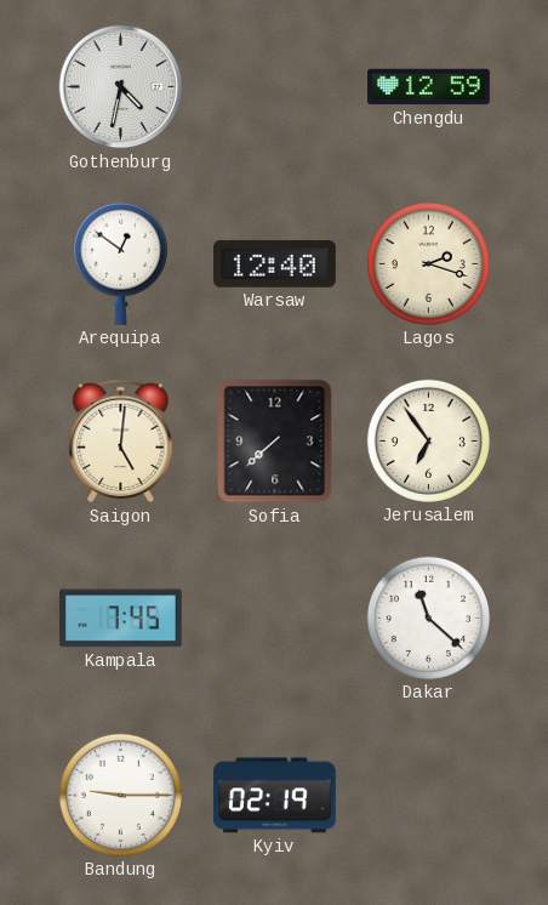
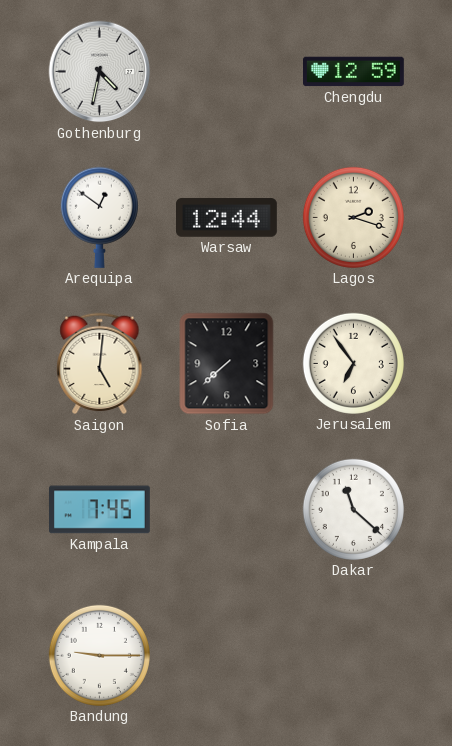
Warsaw: 12:40 -> 12:44
Kyiv: 02:19 -> none
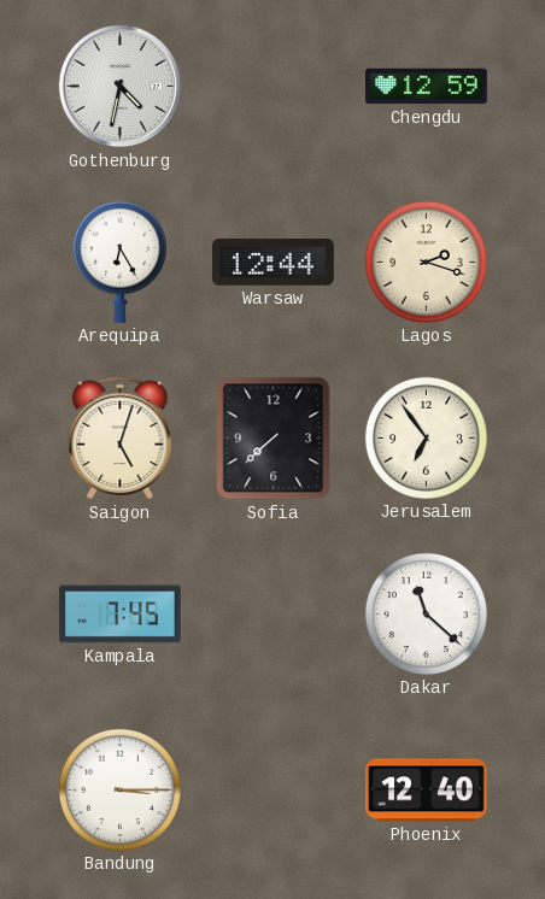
Arequipa: 12:51 -> 6:25
Saigon: 5:01 -> 5:03
Bandung: 9:15 -> 3:15
Phoenix: none -> 12:40
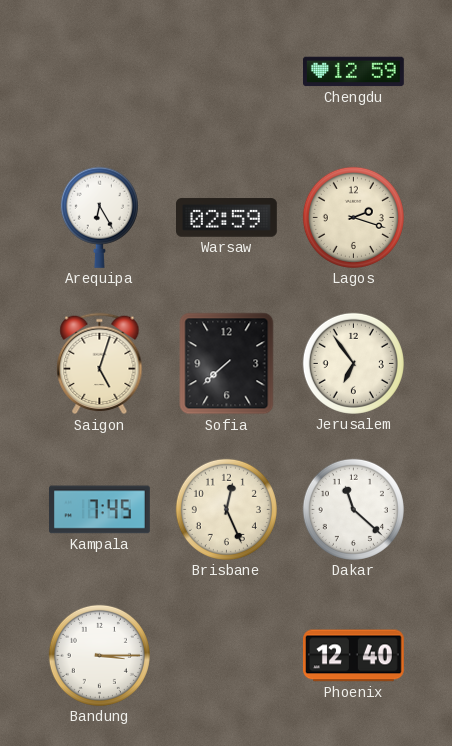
Gothenburg: 4:32 -> none
Warsaw: 12:44 -> 02:59
Brisbane: none -> 12:26
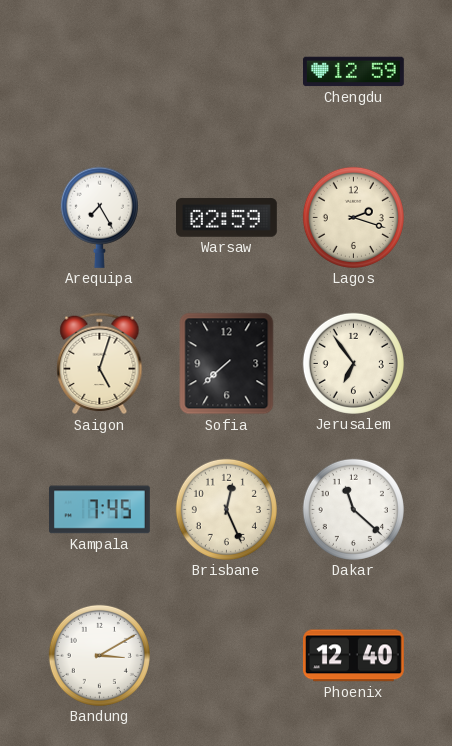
Arequipa: 6:25 -> 7:25
Bandung: 3:15 -> 3:10
